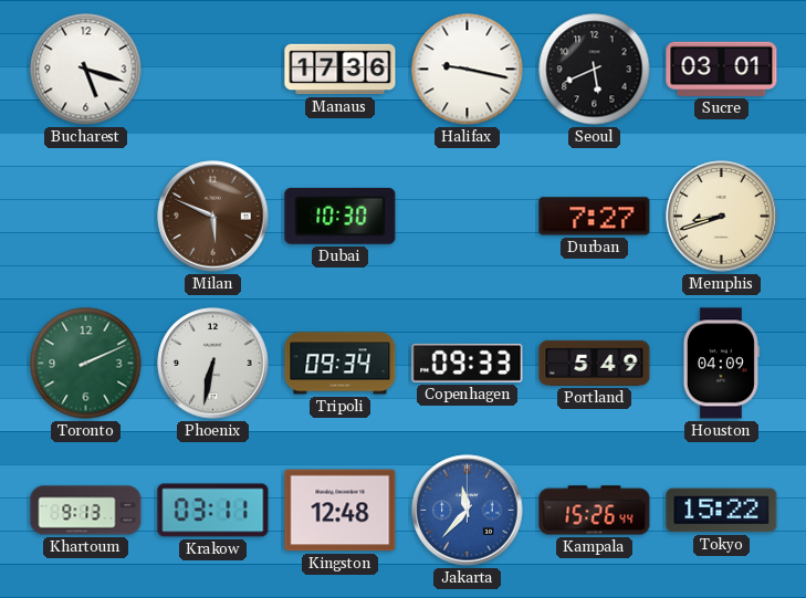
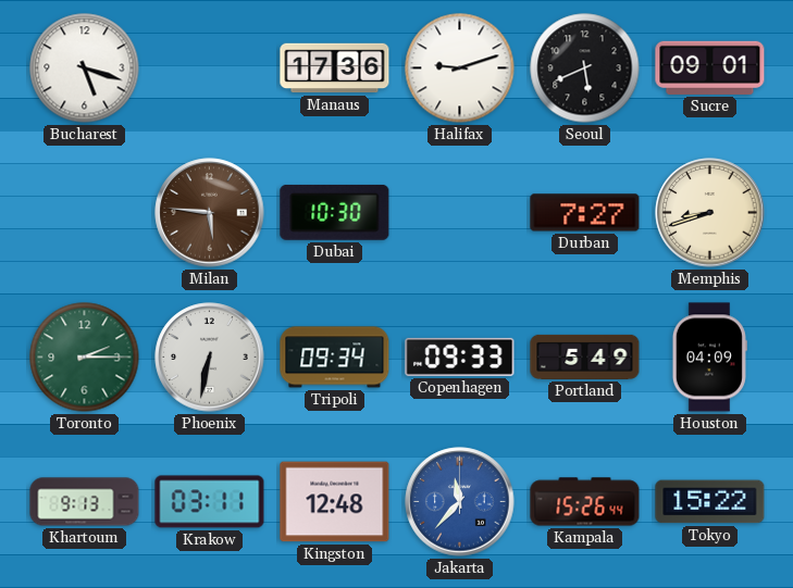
Halifax: 9:17 -> 9:12
Sucre: 03:01 -> 09:01
Milan: 5:49 -> 5:46
Toronto: 2:11 -> 2:15
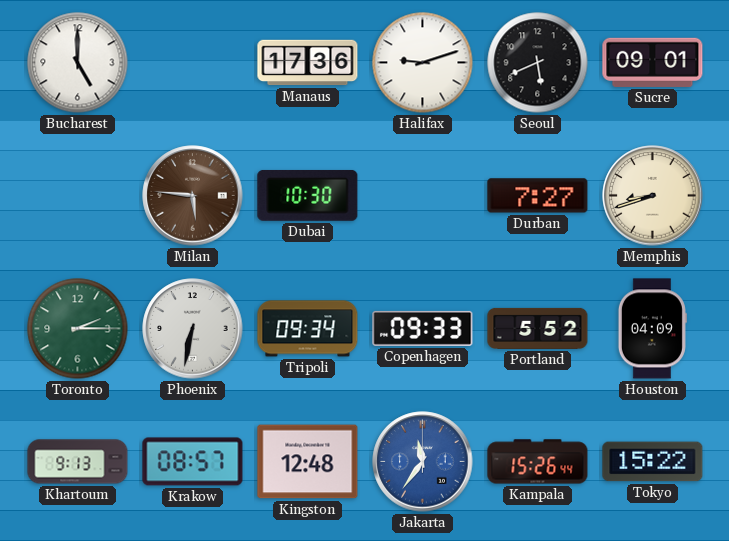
Bucharest: 5:18 -> 5:00
Portland: 5:49 -> 5:52
Krakow: 03:11 -> 08:57
Jakarta: 11:37 -> 11:36
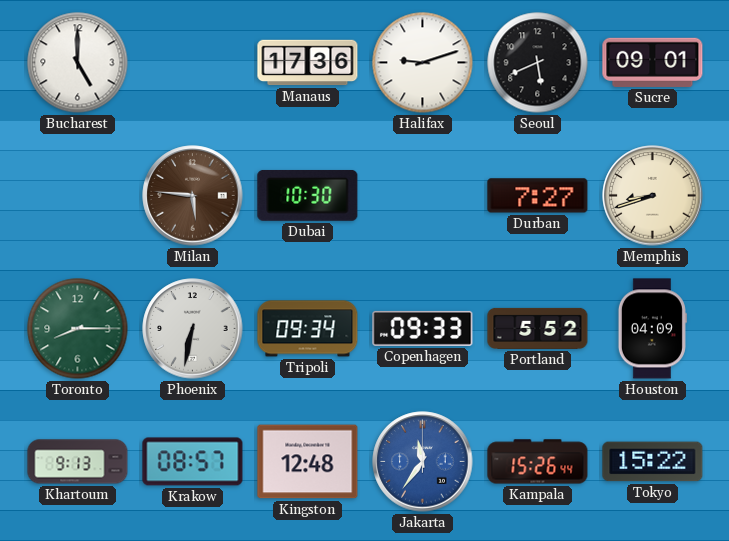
Toronto: 2:15 -> 8:15
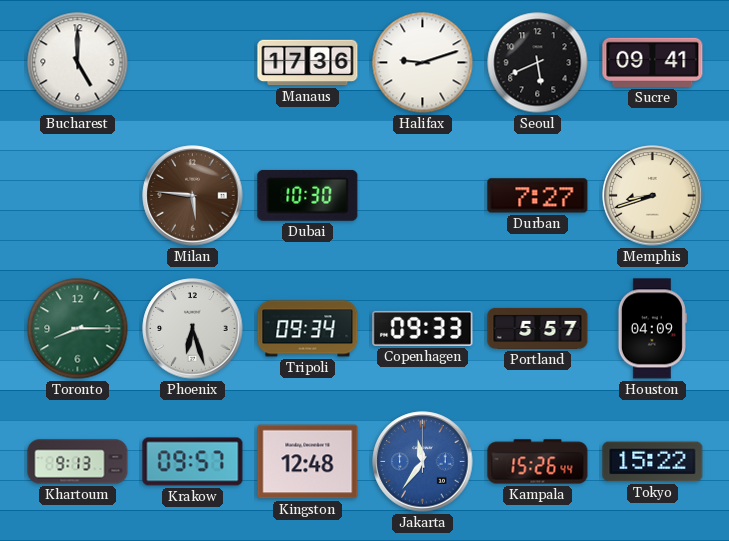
Sucre: 09:01 -> 09:41
Phoenix: 6:32 -> 6:27
Portland: 5:52 -> 5:57
Krakow: 08:57 -> 09:57
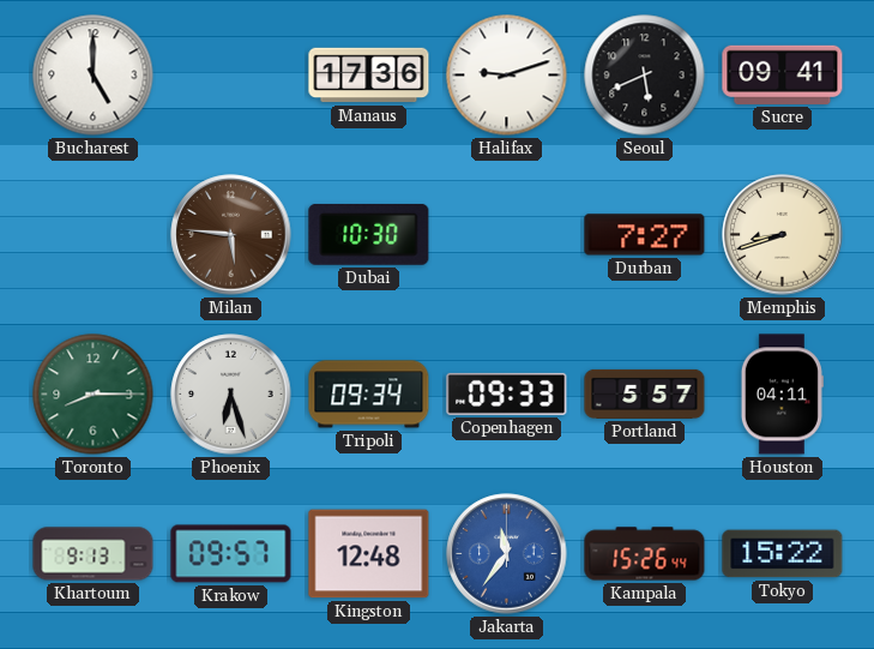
Houston: 04:09 -> 04:11
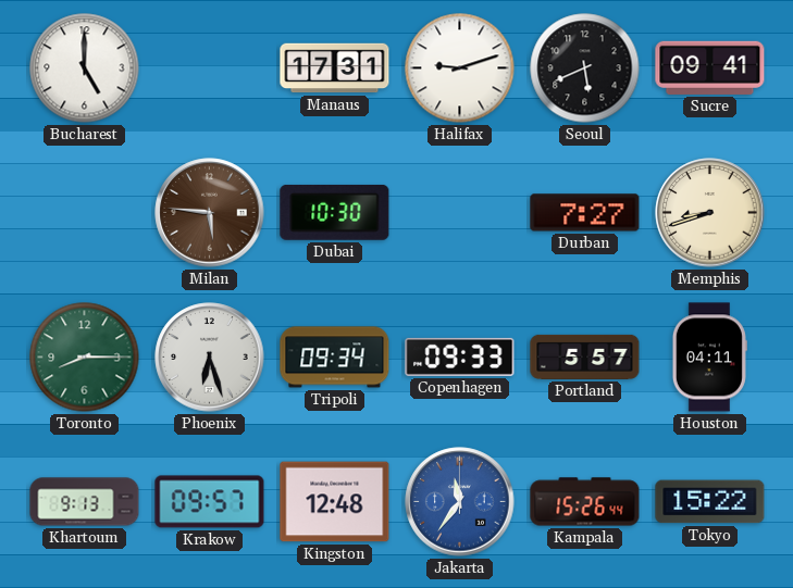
Manaus: 17:36 -> 17:31
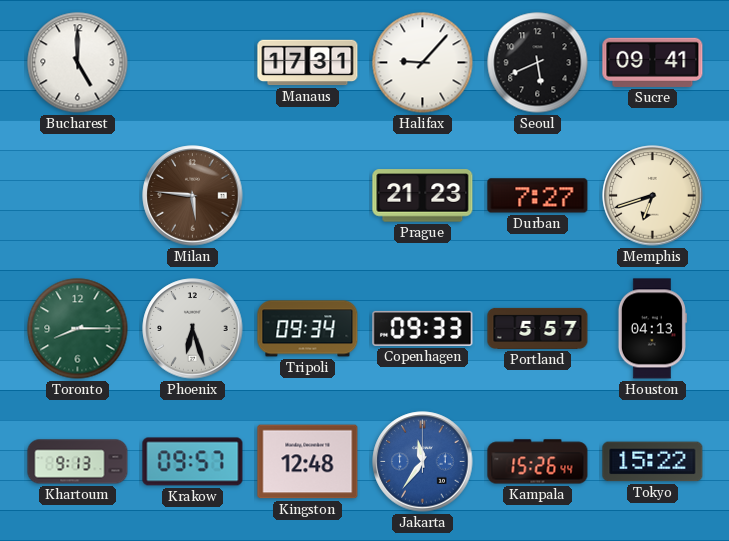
Halifax: 9:12 -> 9:07
Dubai: 10:30 -> none
Prague: none -> 21:23
Memphis: 8:42 -> 6:42
Houston: 04:11 -> 04:13
